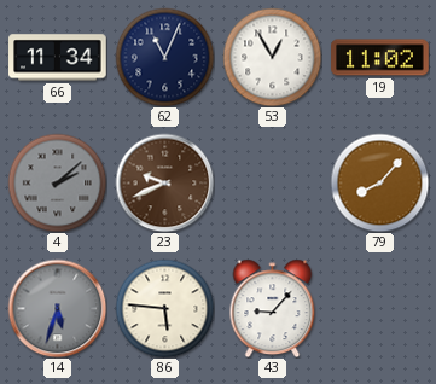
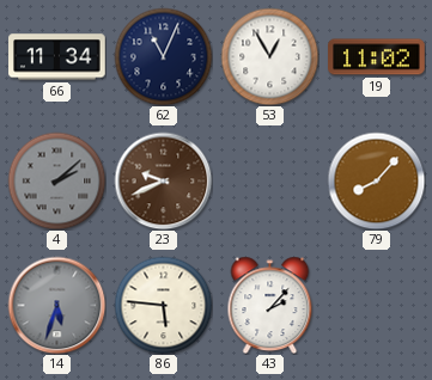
43: 9:07 -> 2:07
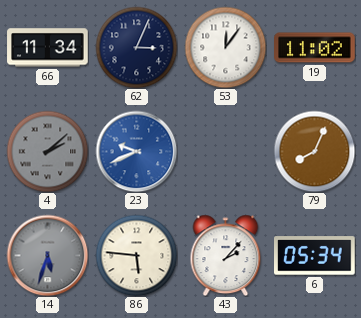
62: 11:04 -> 3:04
53: 12:55 -> 12:06
23 dial: brown -> blue
79: 8:07 -> 8:04
6: none -> 05:34
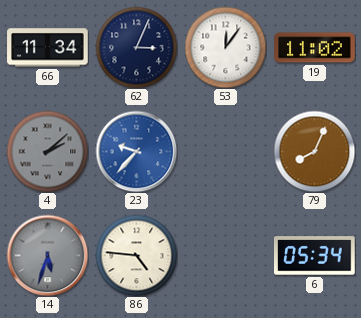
23: 9:41 -> 9:37
86: 5:46 -> 4:46
43: 2:07 -> none
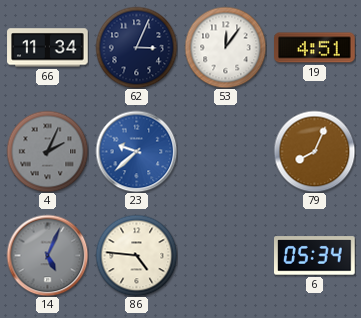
19: 11:02 -> 4:51
4: 2:08 -> 2:04
23: 9:37 -> 9:38
14: 5:33 -> 5:04
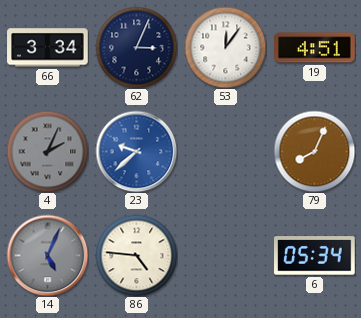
66: 11:34 -> 3:34
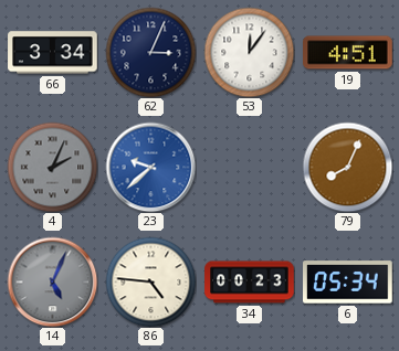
34: none -> 00:23
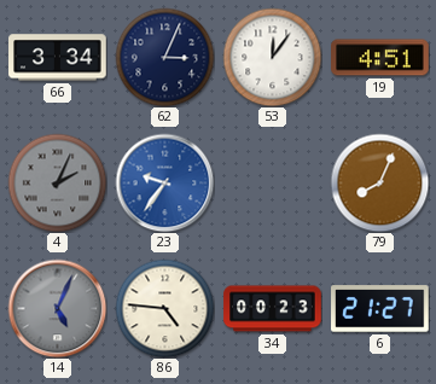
23: 9:38 -> 9:36
6: 05:34 -> 21:27
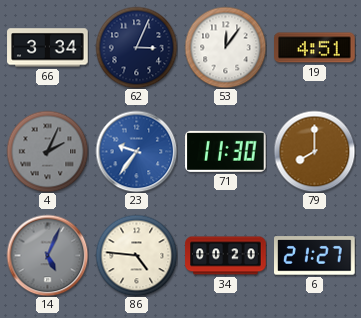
71: none -> 11:30
79: 8:04 -> 8:00
34: 00:23 -> 00:20
